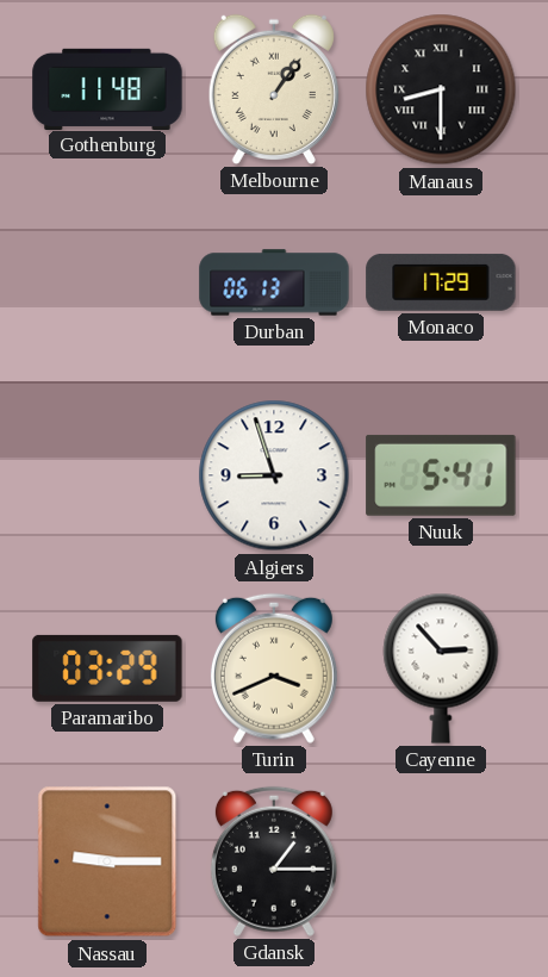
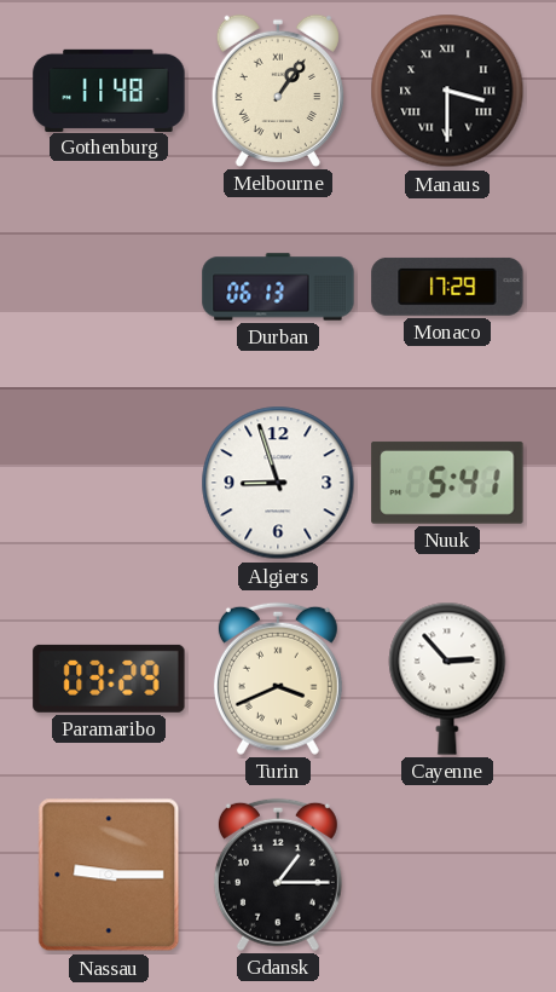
Manaus: 8:30 -> 3:30
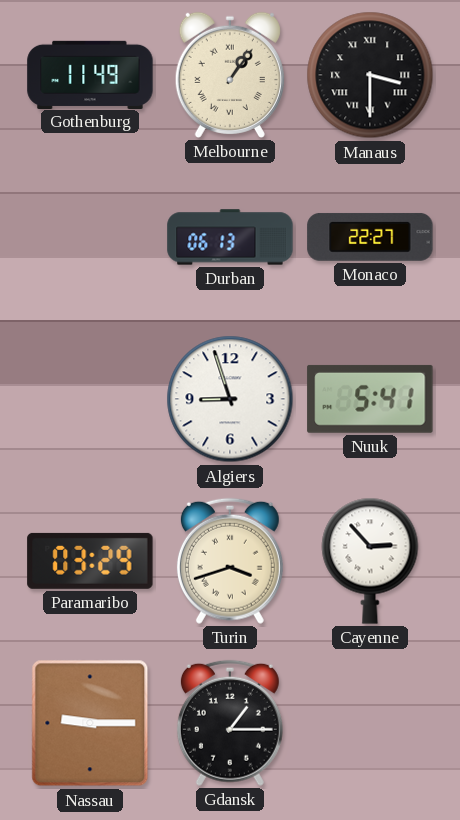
Gothenburg: 11:48 -> 11:49
Monaco: 17:29 -> 22:27
Turin: 3:41 -> 3:42
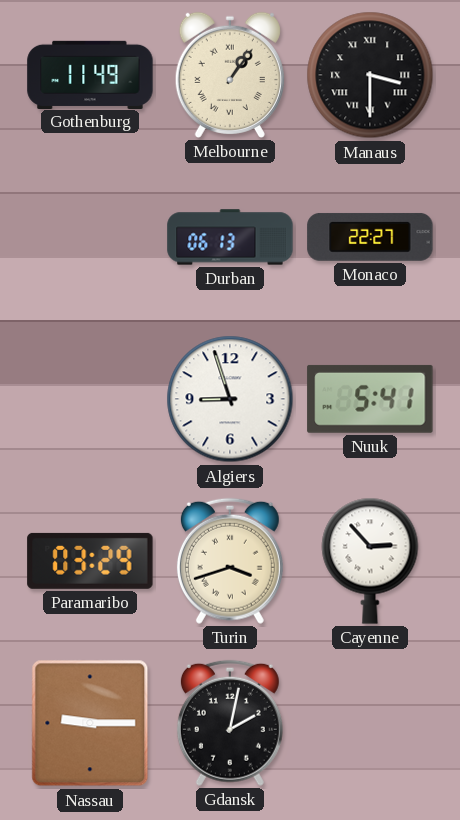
Gdansk: 1:15 -> 2:02
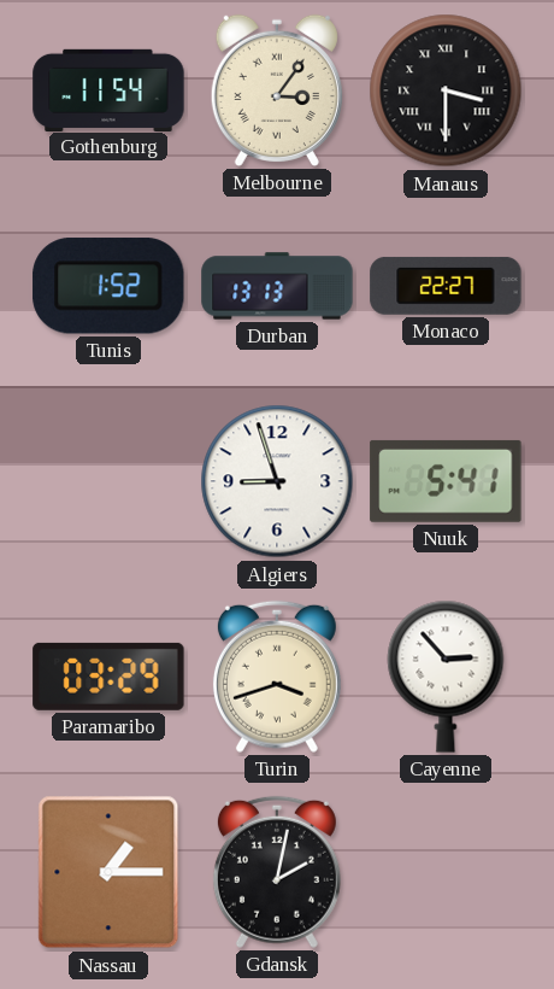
Gothenburg: 11:49 -> 11:54
Melbourne: 1:06 -> 3:06
Tunis: none -> 1:52
Durban: 06:13 -> 13:13
Nassau: 9:15 -> 1:15
